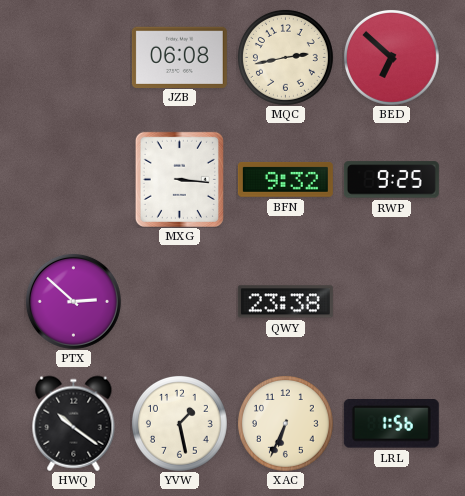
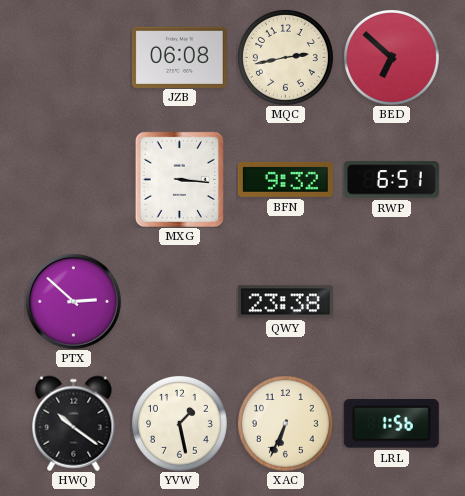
RWP: 9:25 -> 6:51
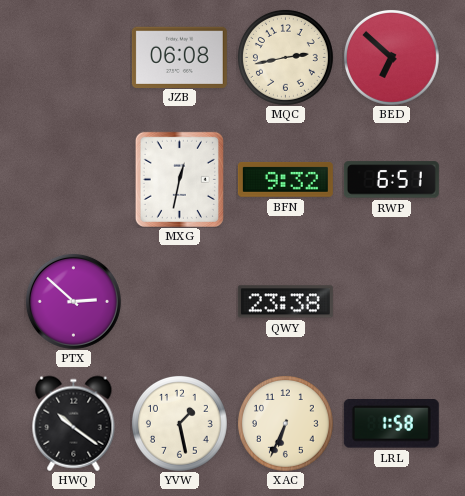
MXG: 3:16 -> 12:32
LRL: 1:56 -> 1:58
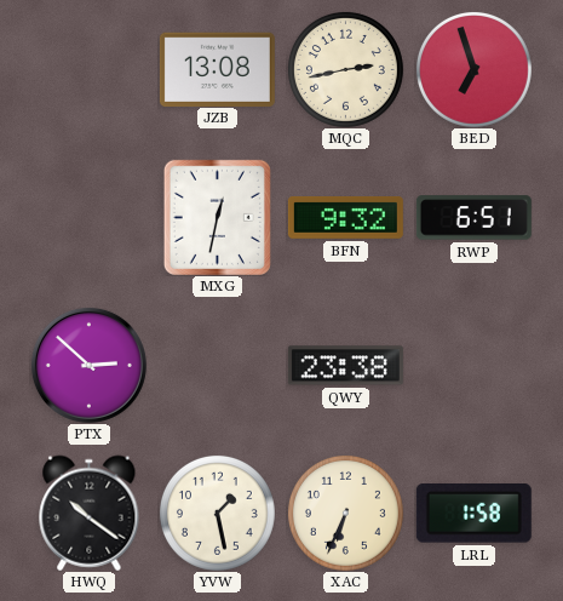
JZB: 06:08 -> 13:08
BED: 6:52 -> 6:57
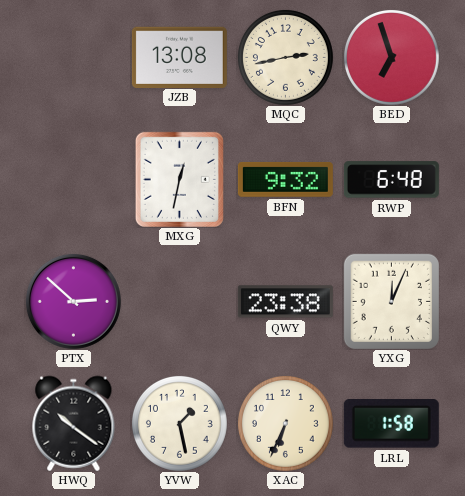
RWP: 6:51 -> 6:48
YXG: none -> 12:04
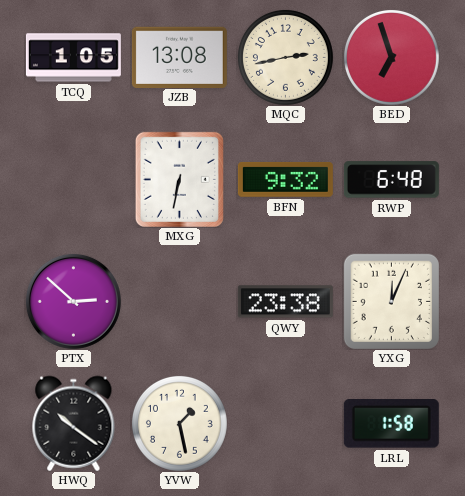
TCQ: none -> 1:05
MXG: 12:32 -> 6:32
XAC: 6:34 -> none
